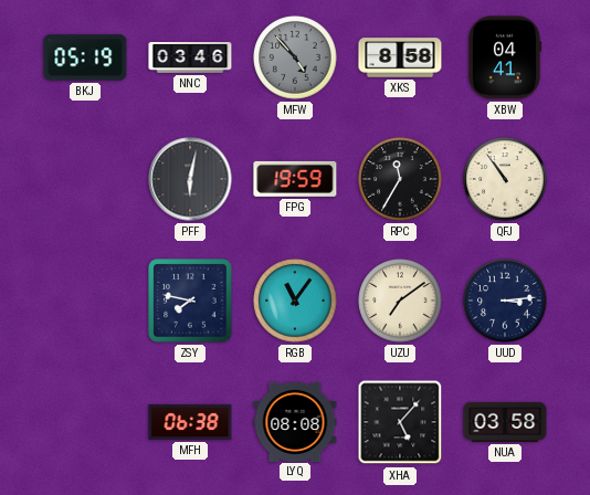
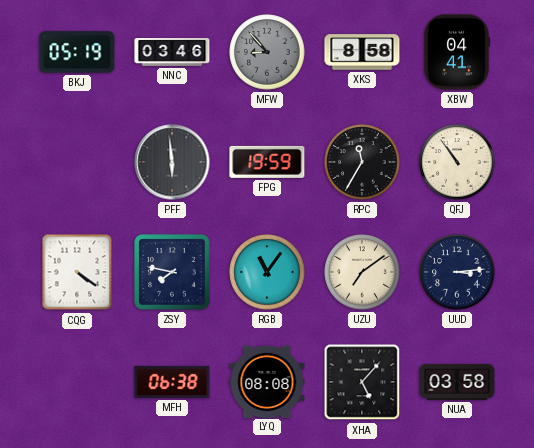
MFW: 4:53 -> 8:53
PFF: 6:02 -> 5:59
CQG: none -> 4:21
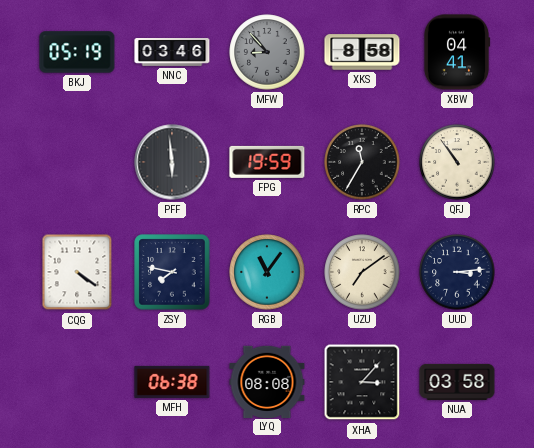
XHA: 5:07 -> 3:07
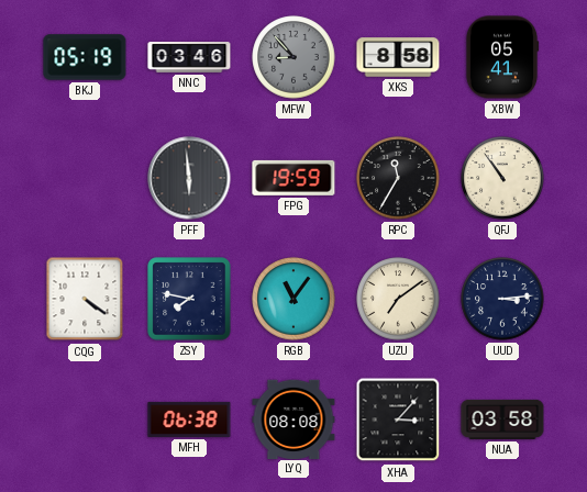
XBW: 04:41 -> 05:41
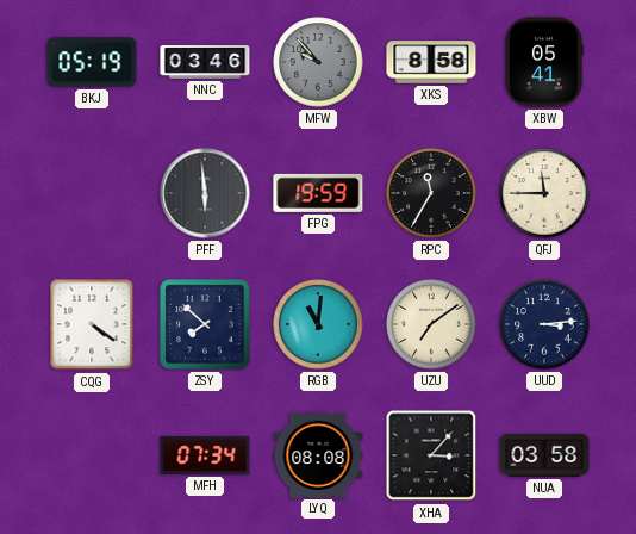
MFW: 8:53 -> 9:53
QFJ: 10:54 -> 11:45
ZSY: 7:47 -> 7:52
RGB: 11:06 -> 11:01
MFH: 06:38 -> 07:34
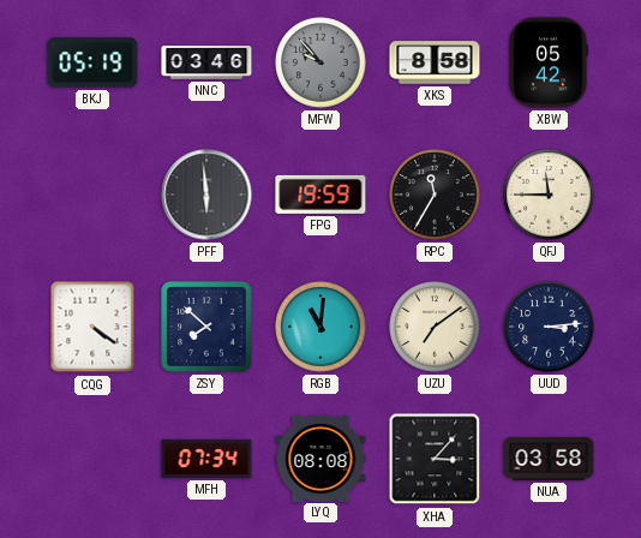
XBW: 05:41 -> 05:42
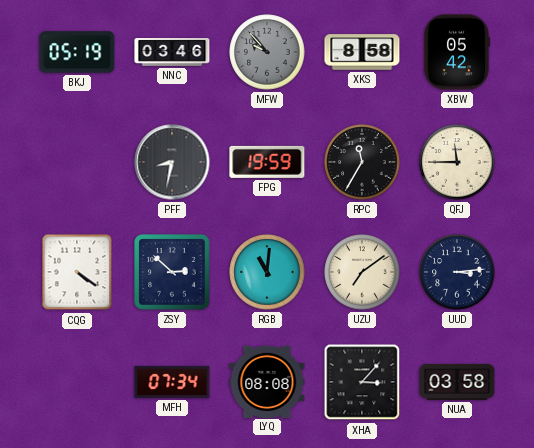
PFF: 5:59 -> 8:32
ZSY: 7:52 -> 2:52
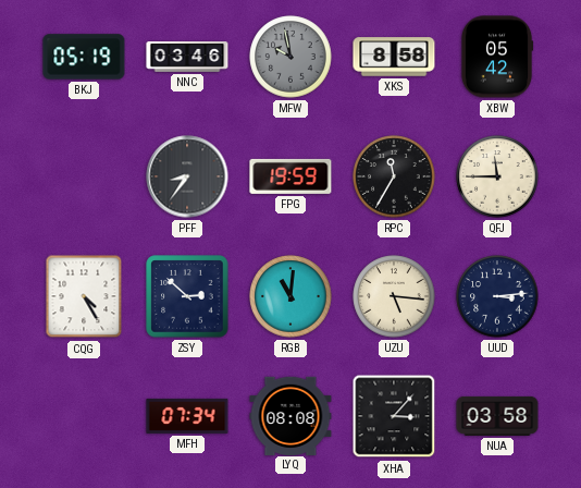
MFW: 9:53 -> 9:58
PFF: 8:32 -> 8:36
CQG: 4:21 -> 4:25
UZU: 7:09 -> 5:16
